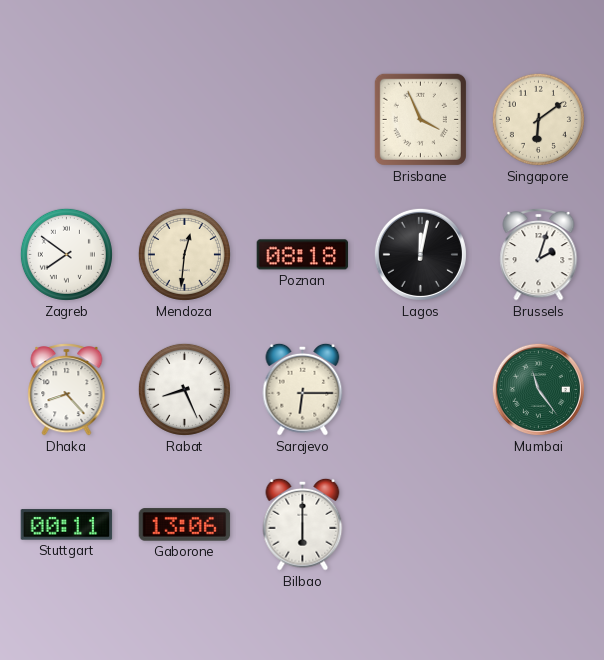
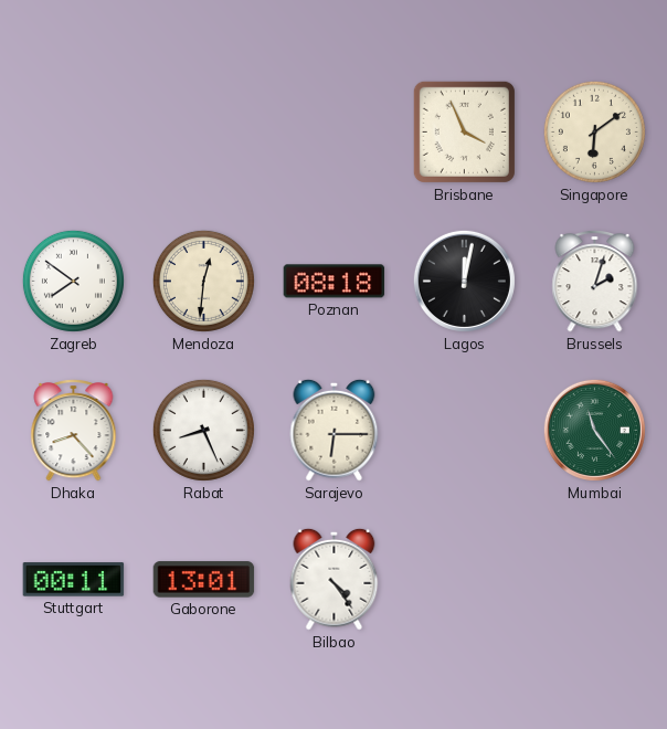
Gaborone: 13:06 -> 13:01
Bilbao: 6:00 -> 4:24
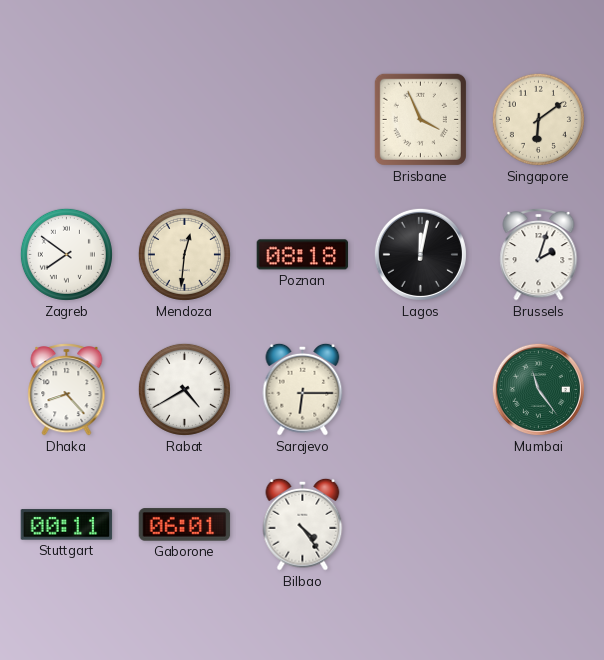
Rabat: 8:26 -> 4:40
Gaborone: 13:01 -> 06:01
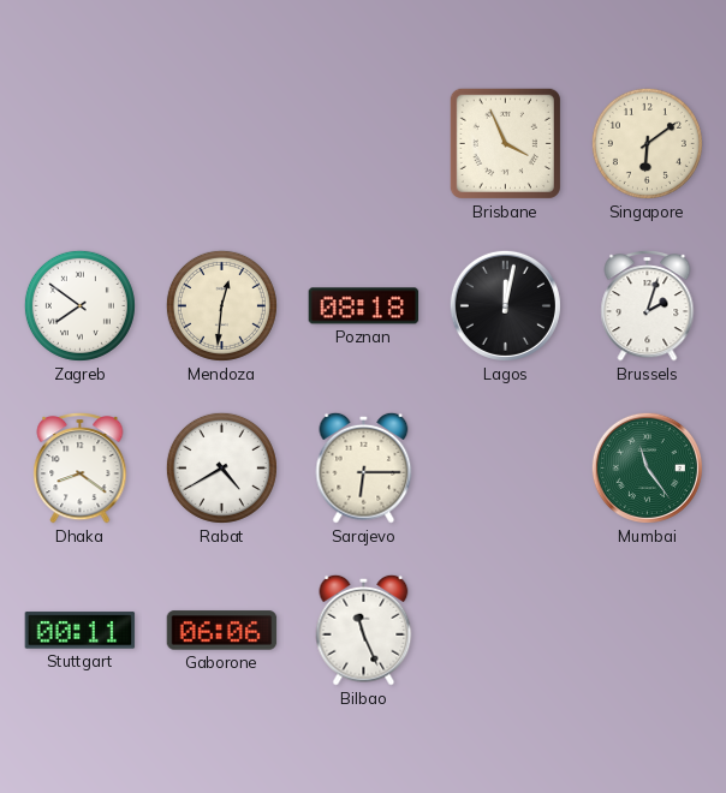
Dhaka: 8:23 -> 8:21
Gaborone: 06:01 -> 06:06
Bilbao: 4:24 -> 11:26
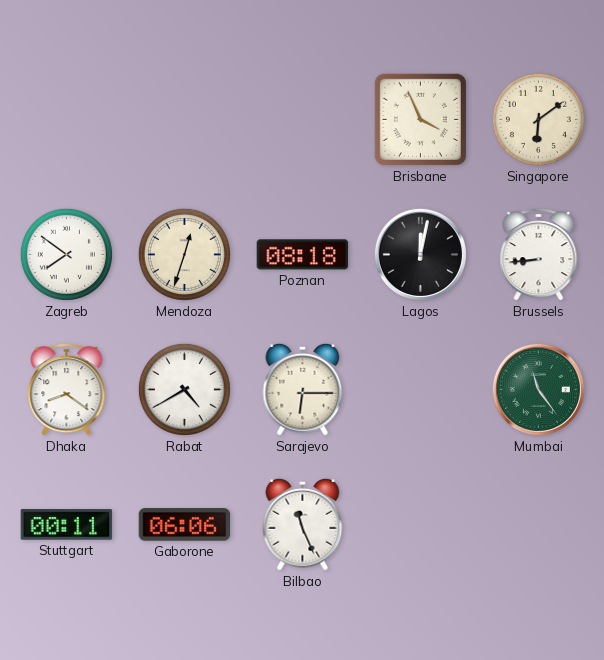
Mendoza: 12:31 -> 12:33
Brussels: 2:03 -> 8:44
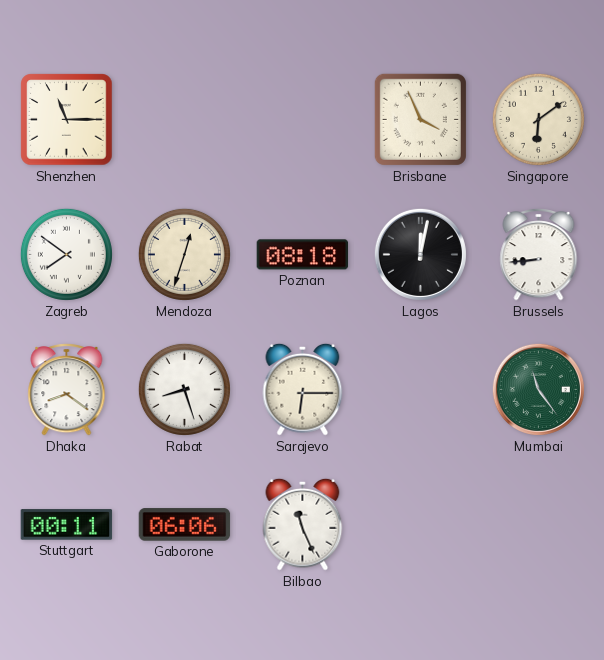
Shenzhen: none -> 11:15
Rabat: 4:40 -> 8:27
